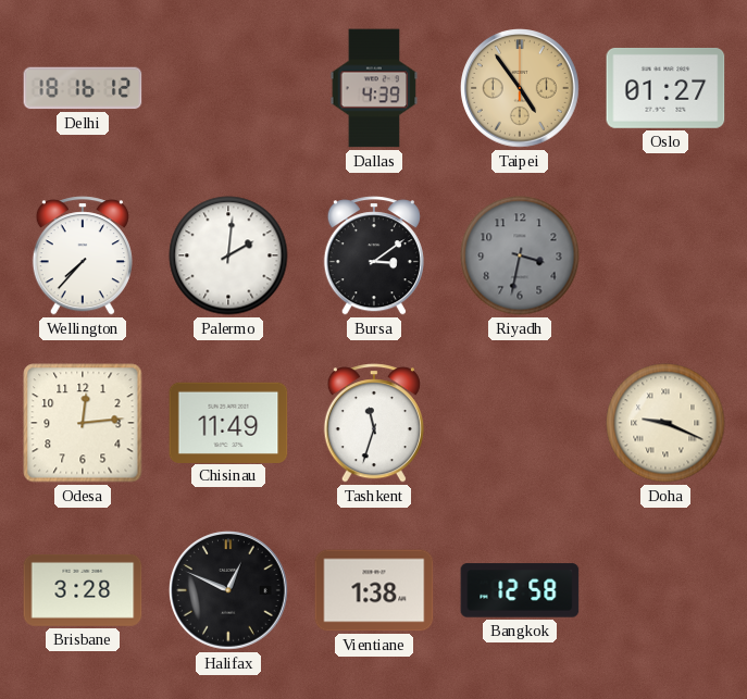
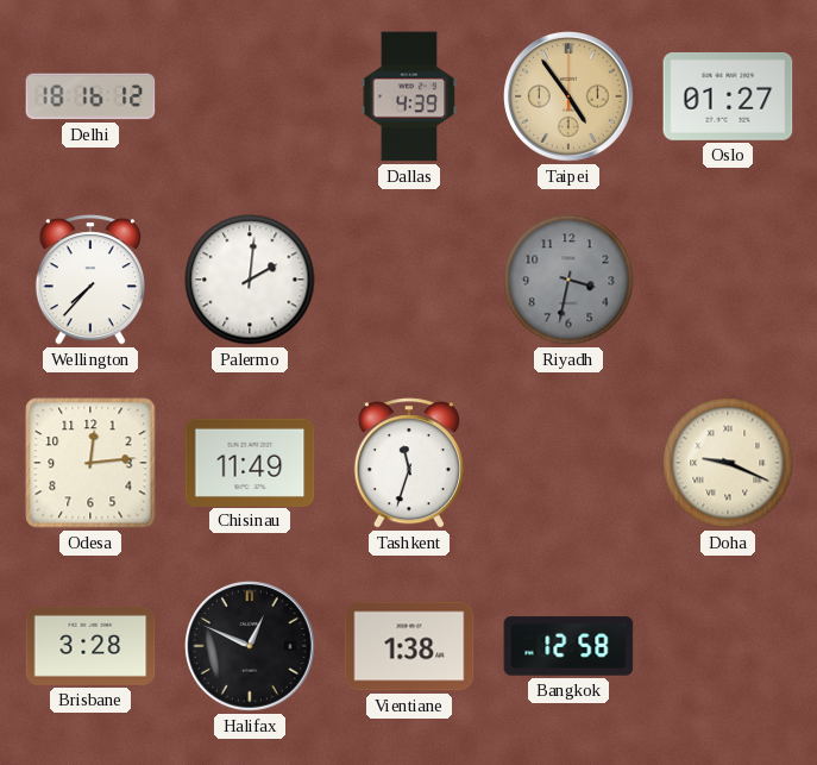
Bursa: 3:09 -> none
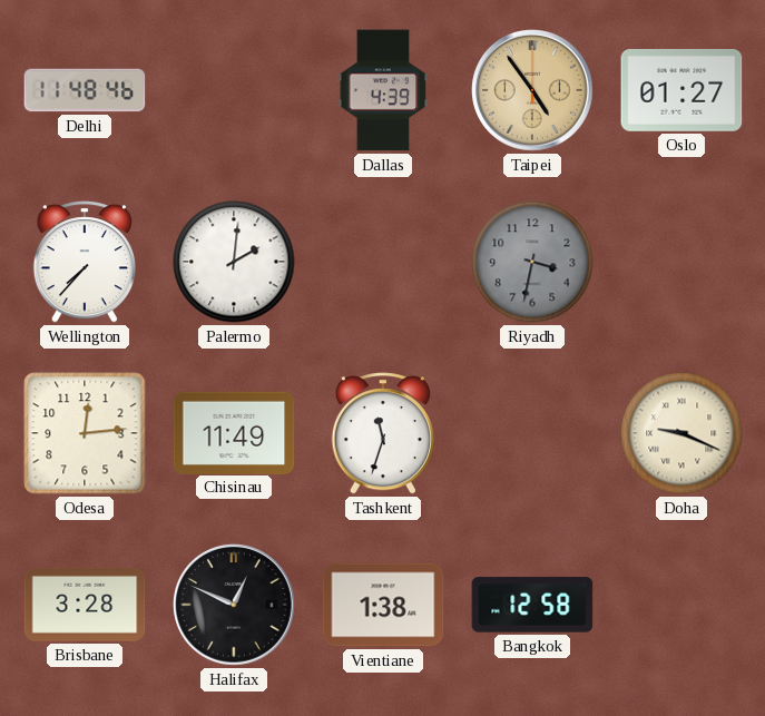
Delhi: 18:16 -> 11:48
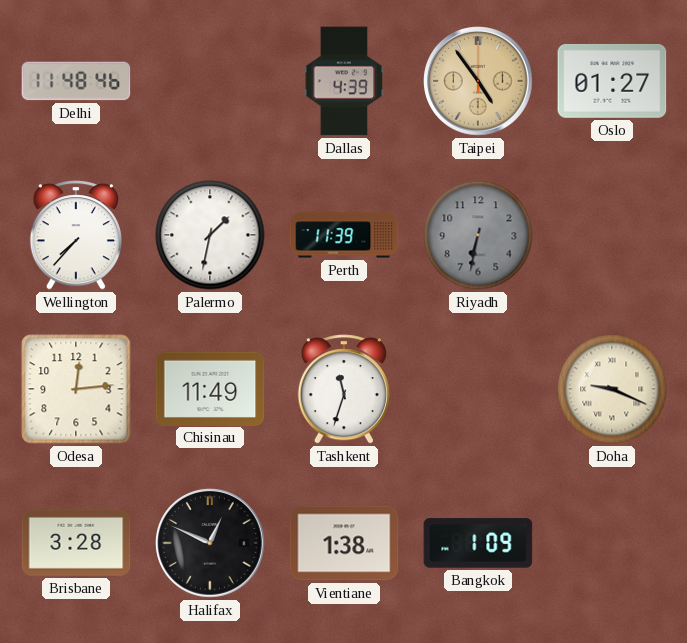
Palermo: 2:01 -> 1:32
Perth: none -> 11:39
Riyadh: 3:32 -> 6:32
Bangkok: 12:58 -> 1:09
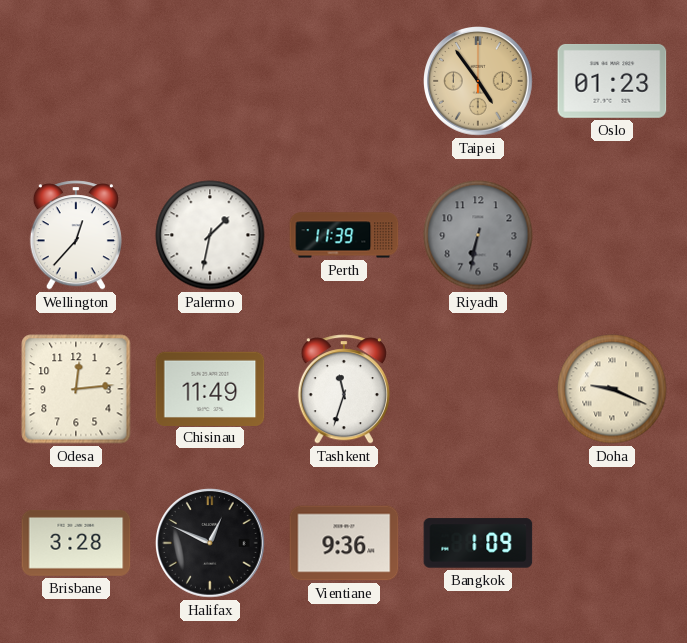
Delhi: 11:48 -> none
Dallas: 4:39 -> none
Oslo: 01:27 -> 01:23
Wellington: 7:37 -> 12:37
Vientiane: 1:38 -> 9:36
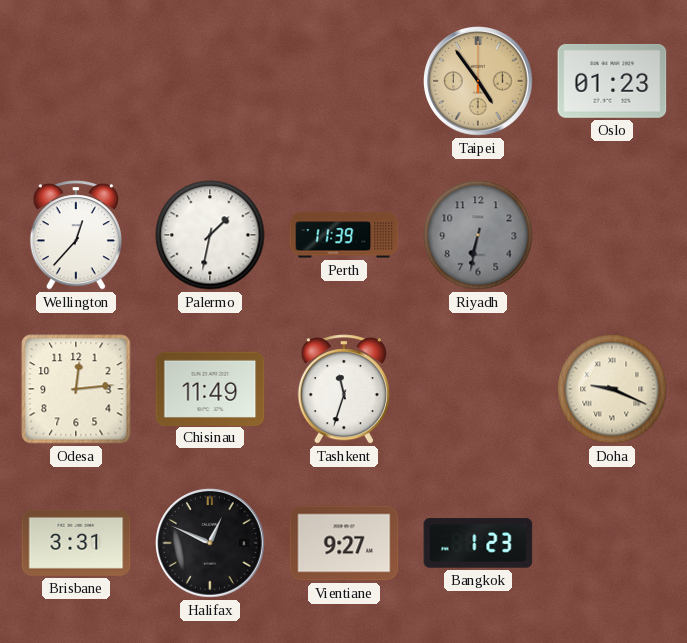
Brisbane: 3:28 -> 3:31
Vientiane: 9:36 -> 9:27
Bangkok: 1:09 -> 1:23
